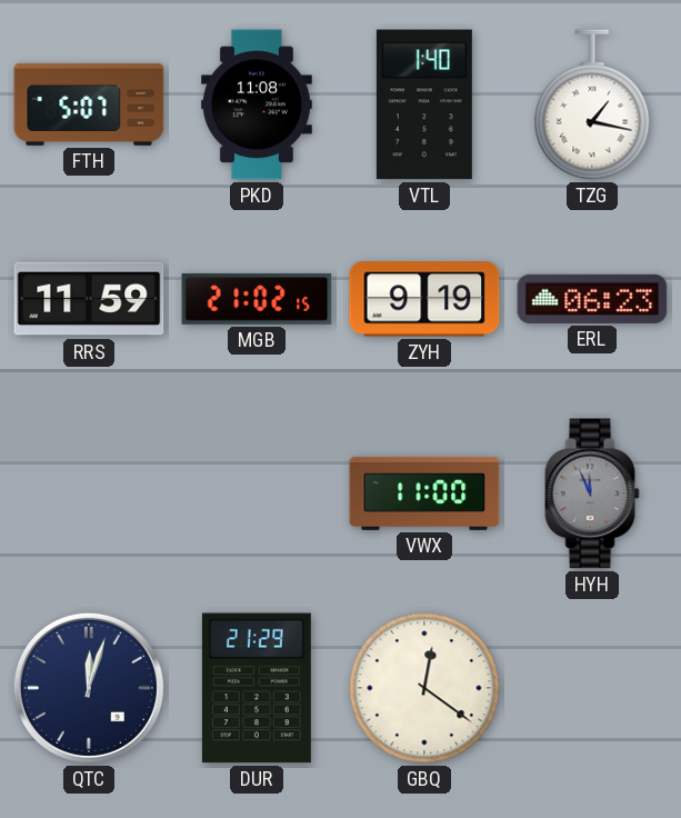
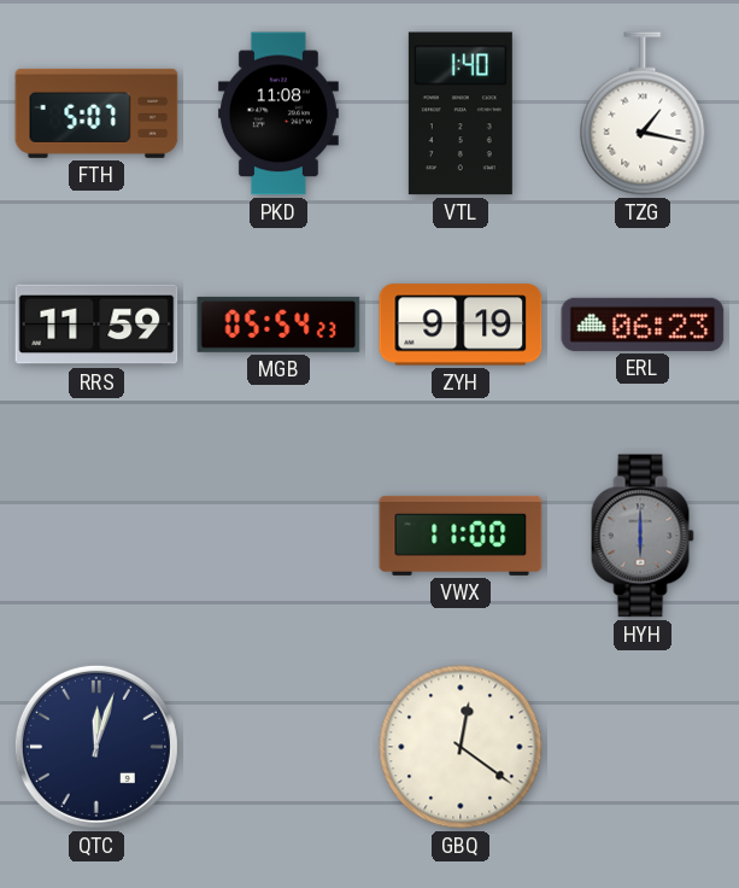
MGB: 21:02 -> 05:54
HYH: 11:56 -> 6:00
DUR: 21:29 -> none
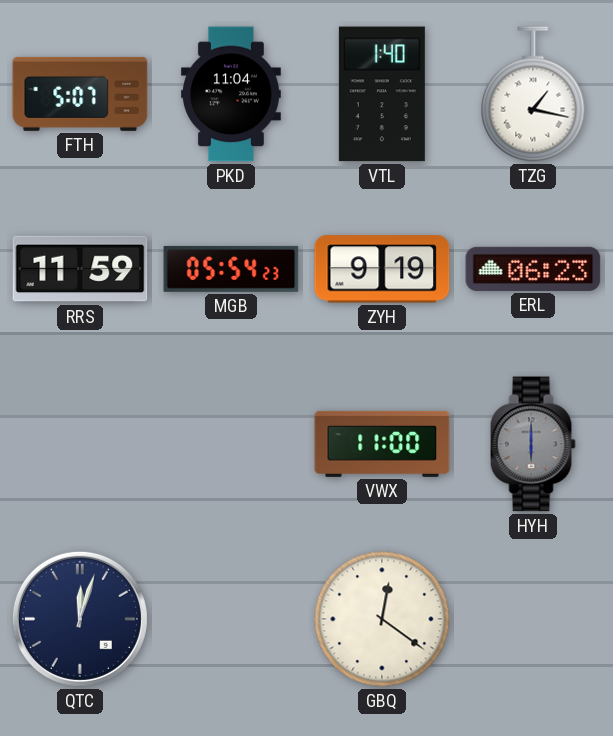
PKD: 11:08 -> 11:04
